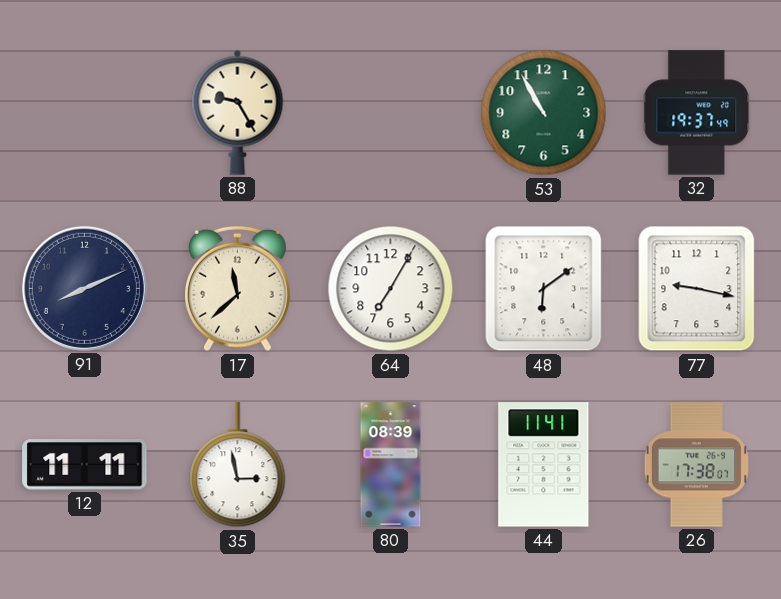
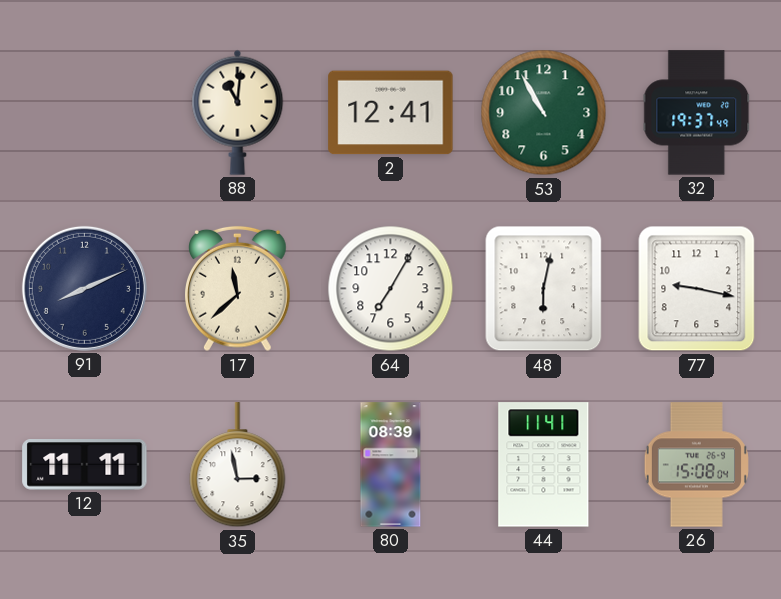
88: 9:25 -> 11:01
2: none -> 12:41
48: 6:09 -> 6:02
26: 17:38 -> 15:08
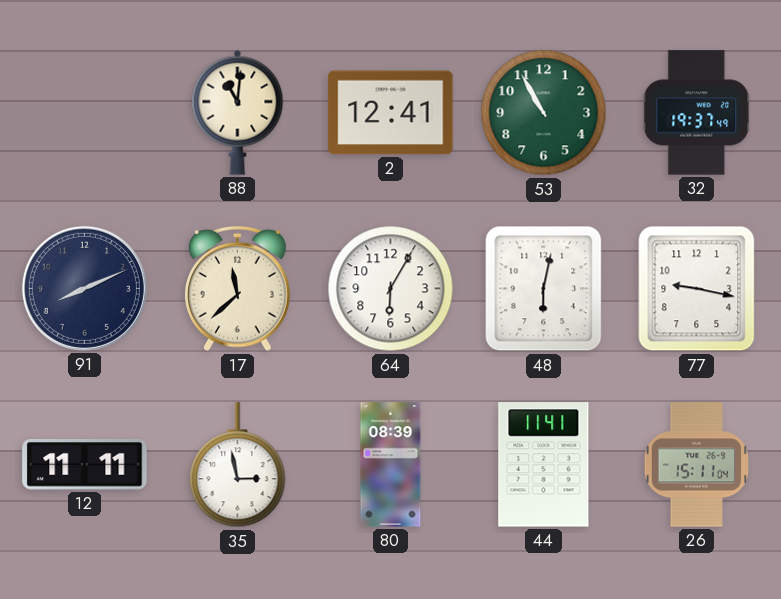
64: 7:05 -> 6:05
26: 15:08 -> 15:11
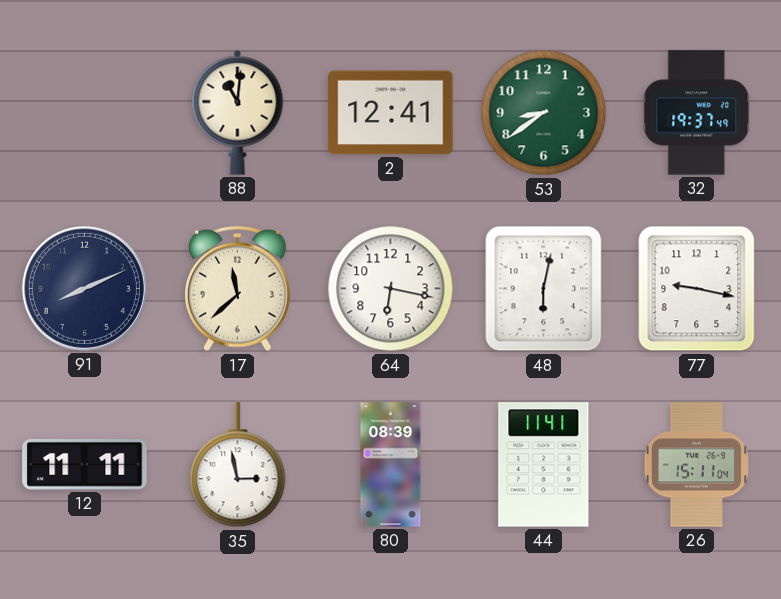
53: 10:55 -> 8:39
64: 6:05 -> 6:17
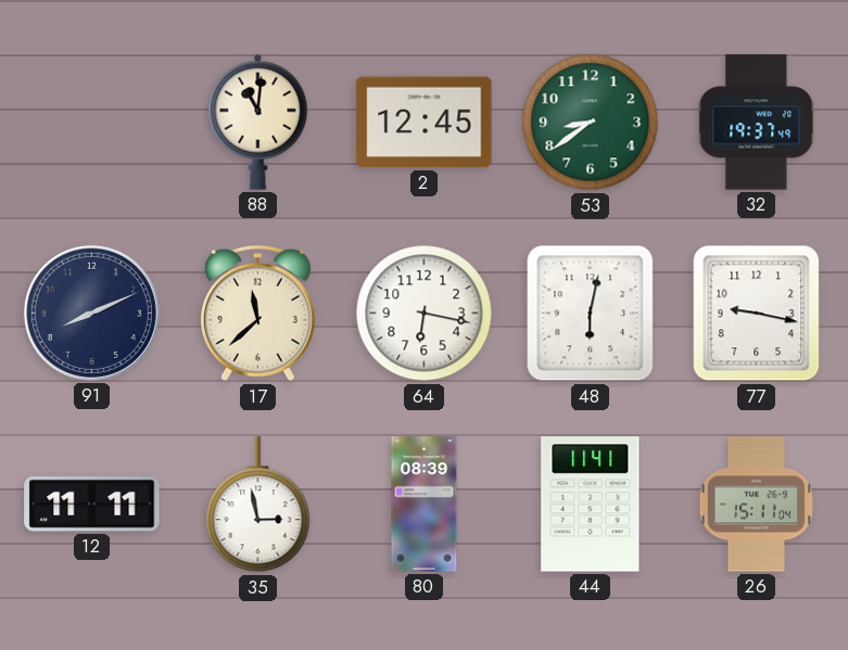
2: 12:41 -> 12:45
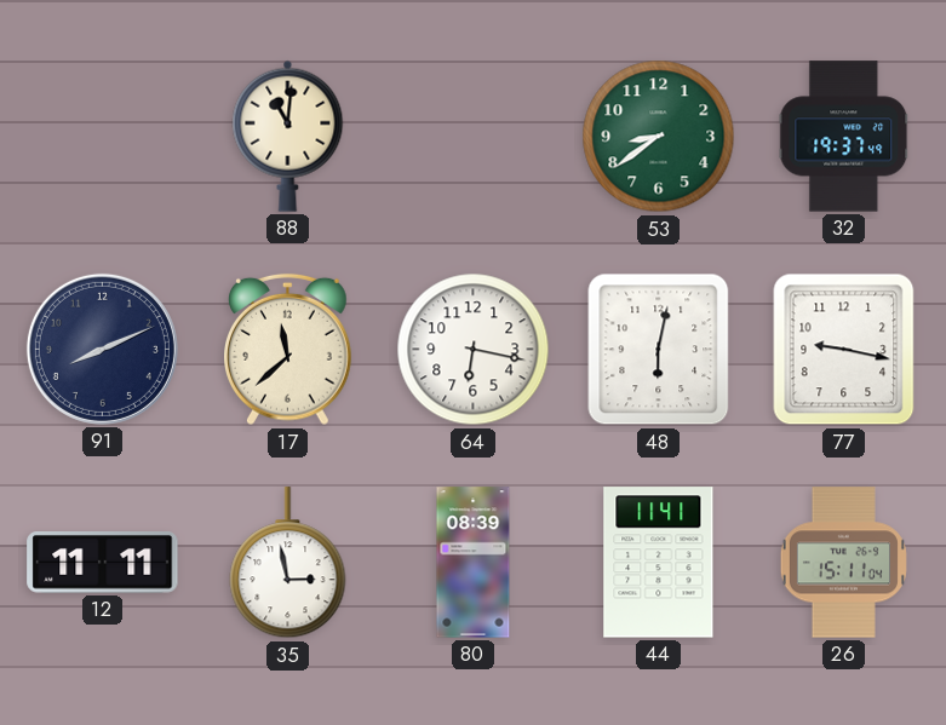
2: 12:45 -> none
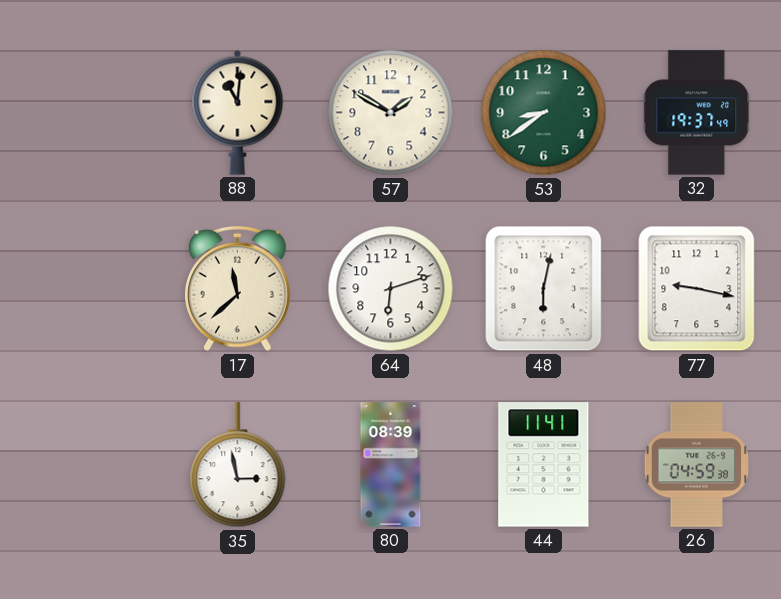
57: none -> 1:50
91: 8:11 -> none
64: 6:17 -> 6:12
12: 11:11 -> none
26: 15:11 -> 04:59
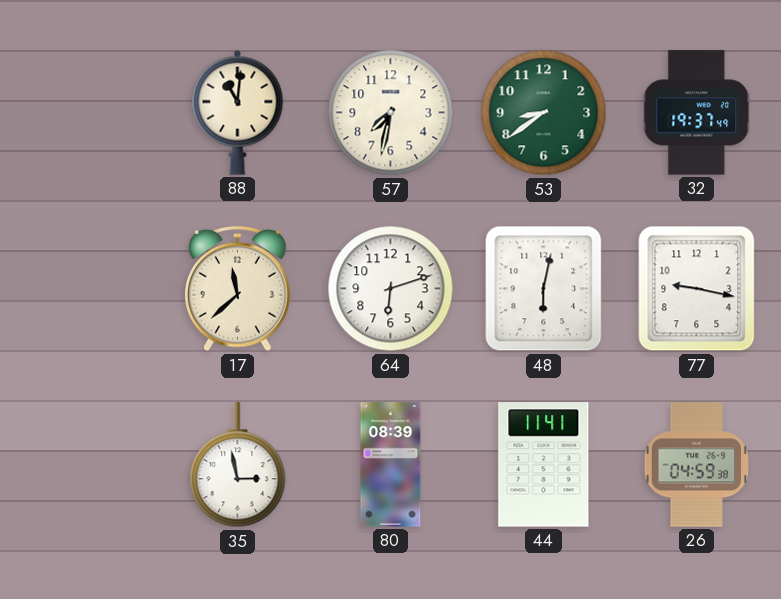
57: 1:50 -> 7:32
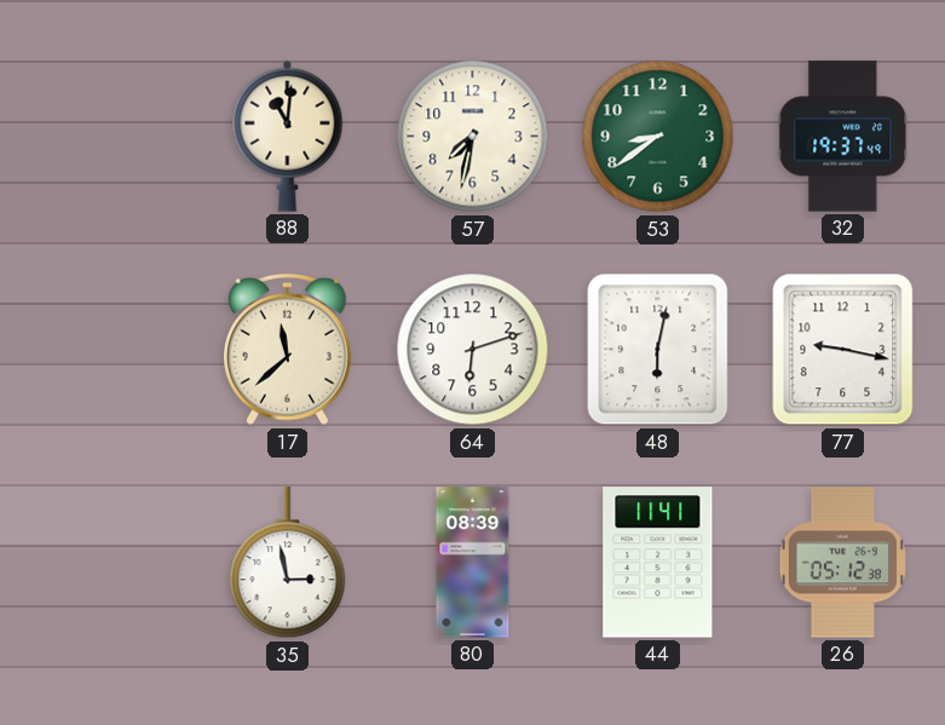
26: 04:59 -> 05:12
